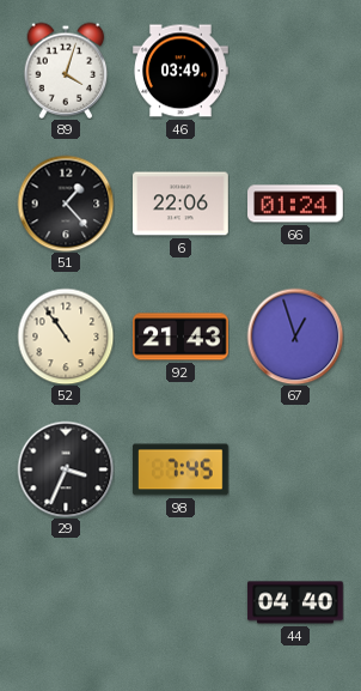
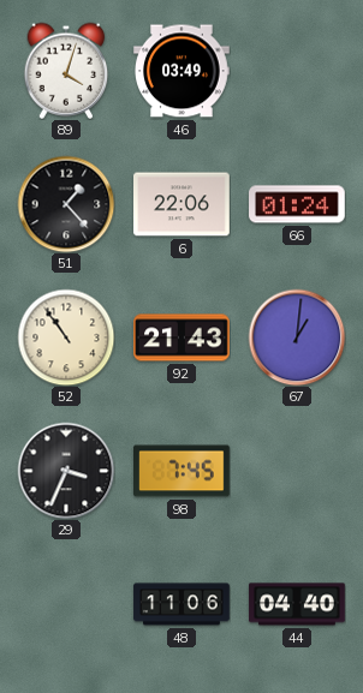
67: 12:57 -> 1:01
48: none -> 11:06
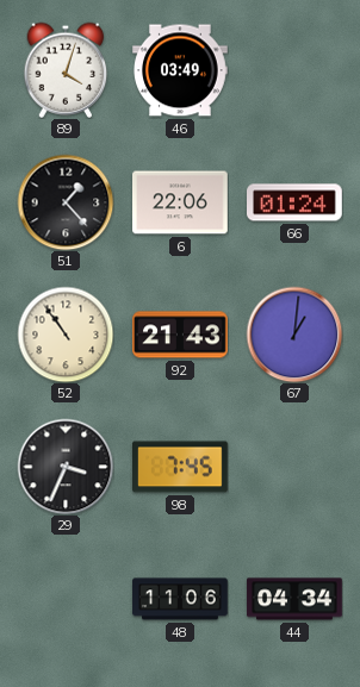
44: 04:40 -> 04:34
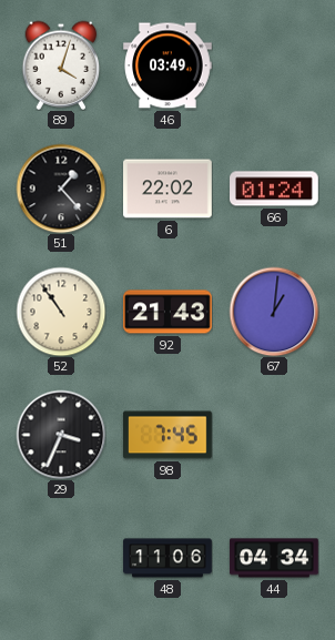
6: 22:06 -> 22:02
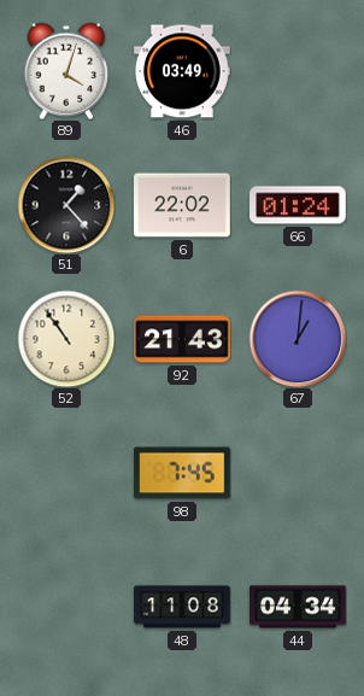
29: 3:34 -> none
48: 11:06 -> 11:08
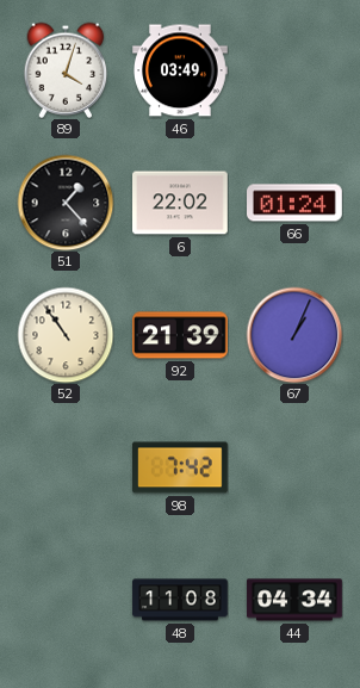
92: 21:43 -> 21:39
67: 1:01 -> 1:04
98: 7:45 -> 7:42
